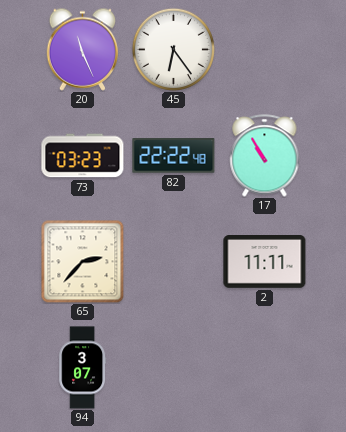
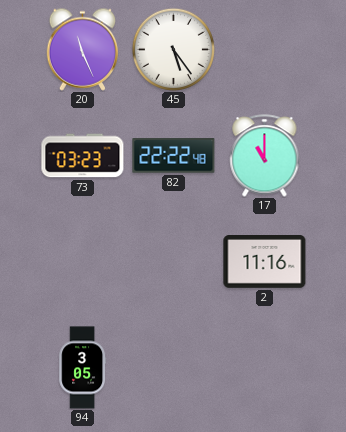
45: 6:24 -> 5:24
17: 10:55 -> 11:00
65: 2:37 -> none
2: 11:11 -> 11:16
94: 3:07 -> 3:05
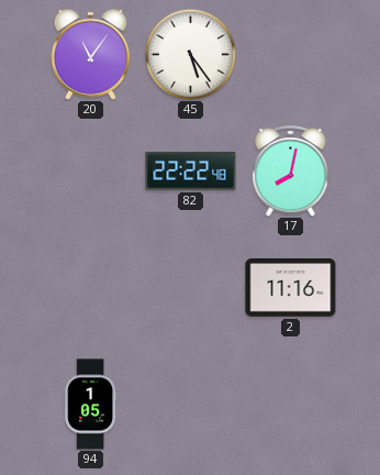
20: 11:26 -> 11:06
73: 03:23 -> none
17: 11:00 -> 8:02
94: 3:05 -> 1:05
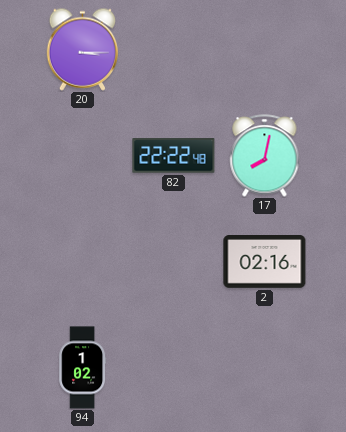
20: 11:06 -> 3:15
45: 5:24 -> none
2: 11:16 -> 02:16
94: 1:05 -> 1:02
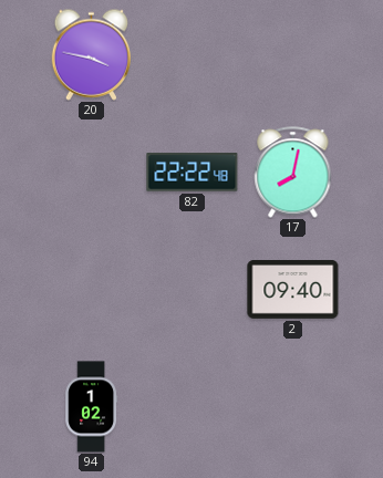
20: 3:15 -> 3:47
2: 02:16 -> 09:40
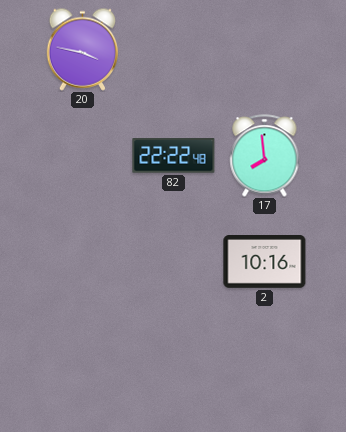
17: 8:02 -> 7:59
2: 09:40 -> 10:16
94: 1:02 -> none
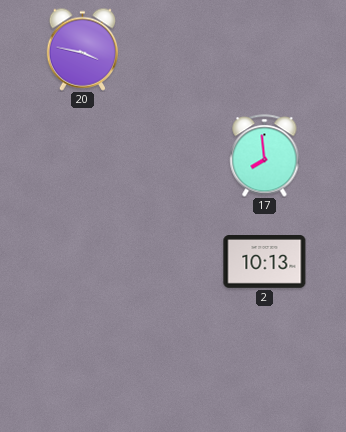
82: 22:22 -> none
2: 10:16 -> 10:13
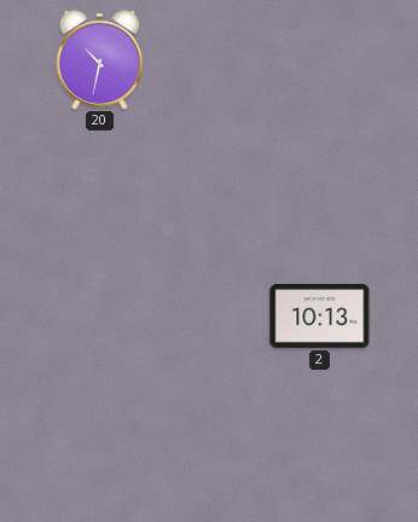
20: 3:47 -> 10:32
17: 7:59 -> none
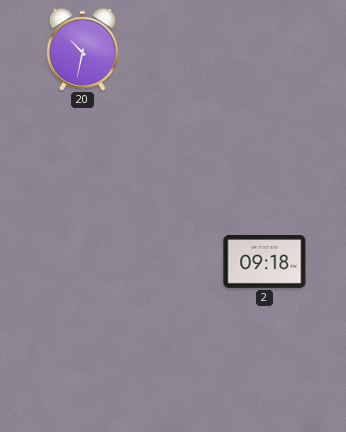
2: 10:13 -> 09:18
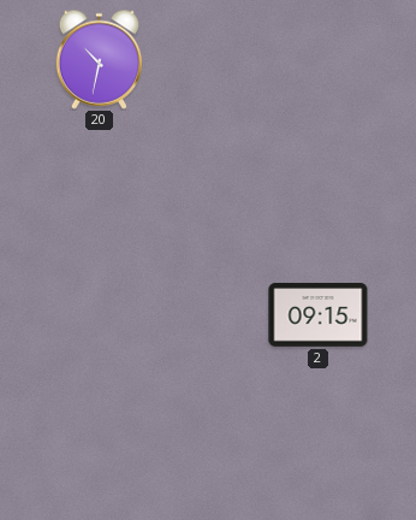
2: 09:18 -> 09:15
